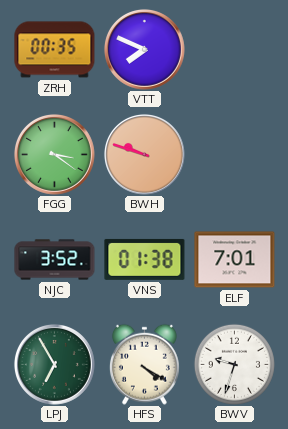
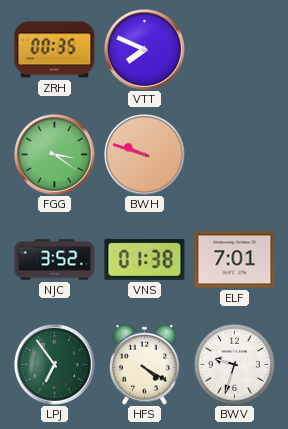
LPJ: 6:55 -> 6:54
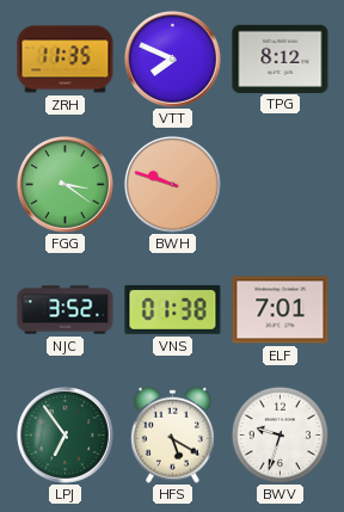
ZRH: 00:35 -> 11:35
TPG: none -> 8:12
HFS: 4:20 -> 5:20
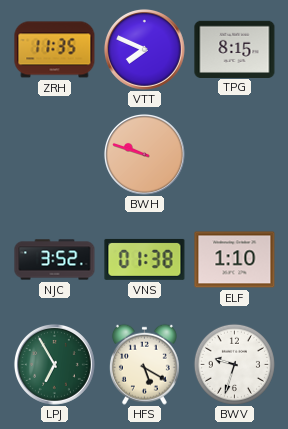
TPG: 8:12 -> 8:15
FGG: 3:21 -> none
ELF: 7:01 -> 1:10
LPJ: 6:54 -> 6:55
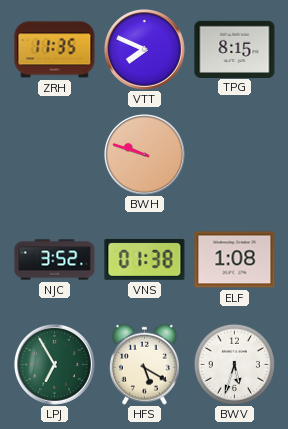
ELF: 1:10 -> 1:08
BWV: 9:33 -> 5:33
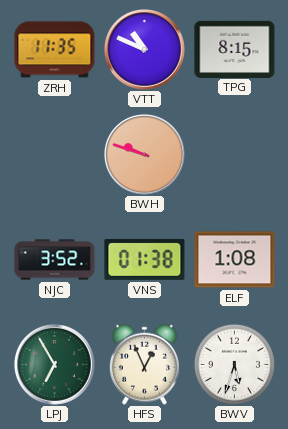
VTT: 7:49 -> 10:49
HFS: 5:20 -> 12:56
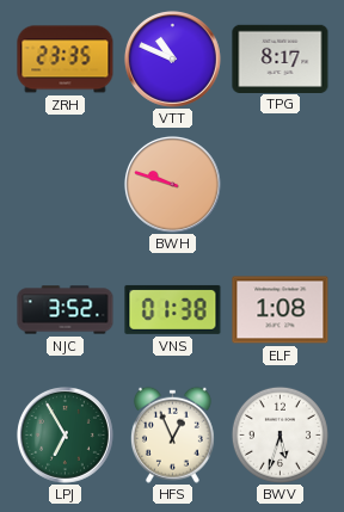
ZRH: 11:35 -> 23:35
TPG: 8:15 -> 8:17
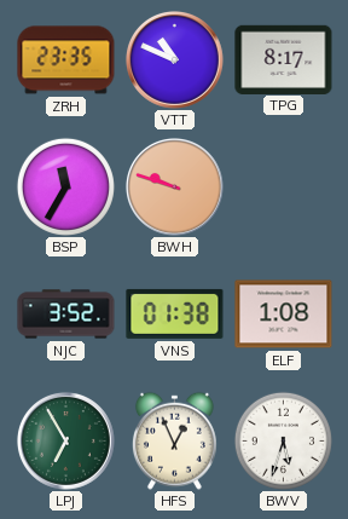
BSP: none -> 11:35
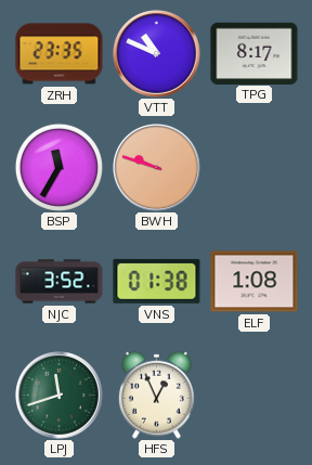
LPJ: 6:55 -> 11:42
BWV: 5:33 -> none
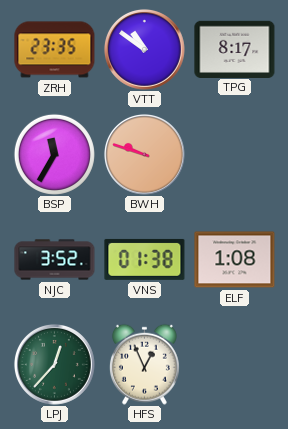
VTT: 10:49 -> 10:51
LPJ: 11:42 -> 12:37
